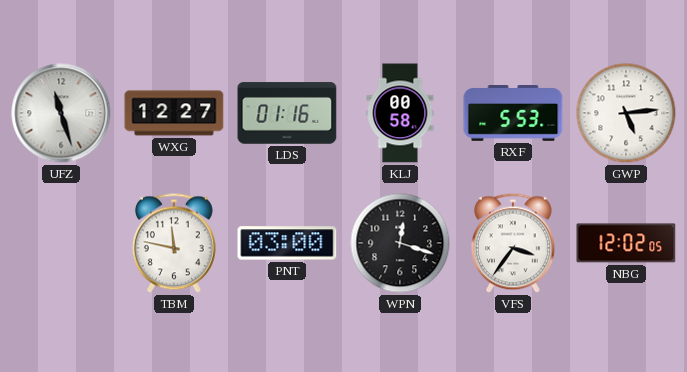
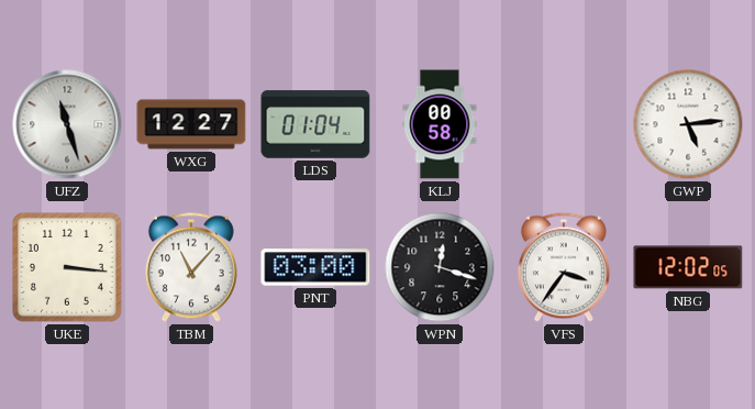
LDS: 01:16 -> 01:04
RXF: 5:53 -> none
UKE: none -> 3:16
TBM: 11:47 -> 11:07
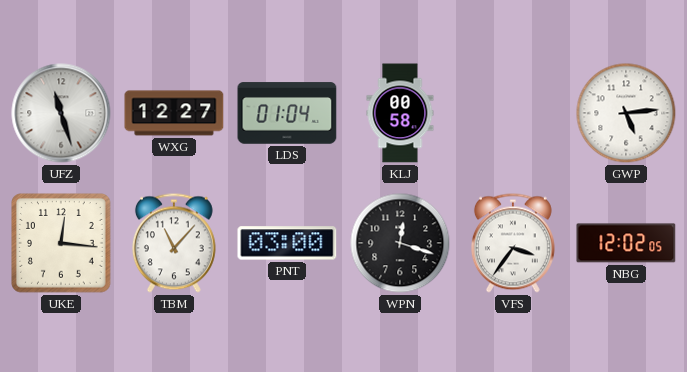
UKE: 3:16 -> 12:16
